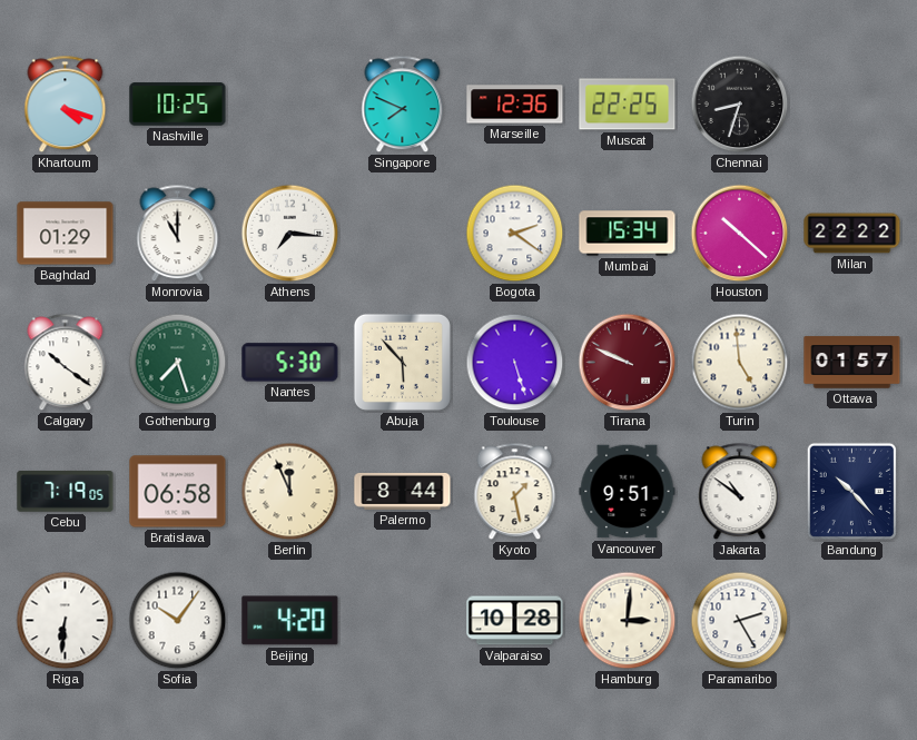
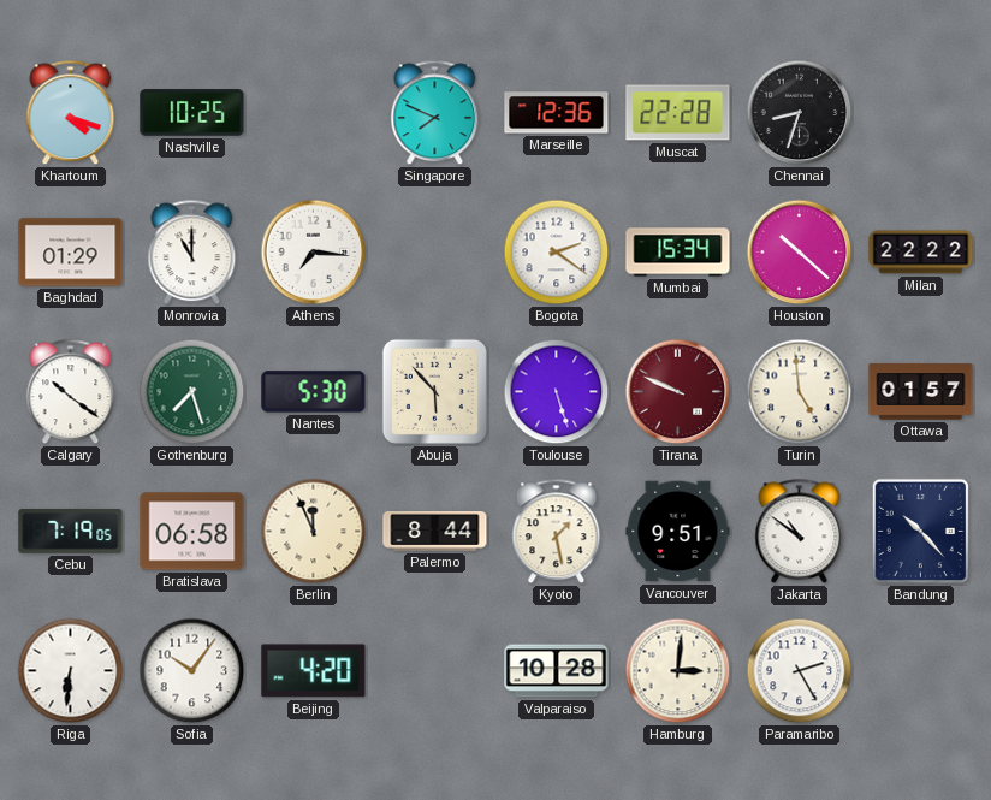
Muscat: 22:25 -> 22:28
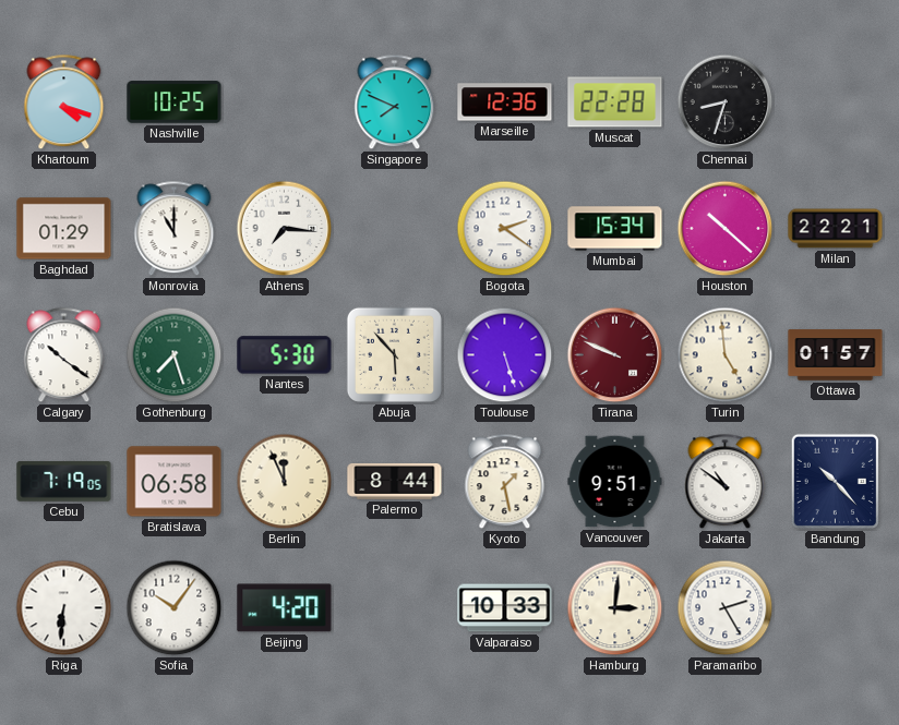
Milan: 22:22 -> 22:21
Valparaiso: 10:28 -> 10:33
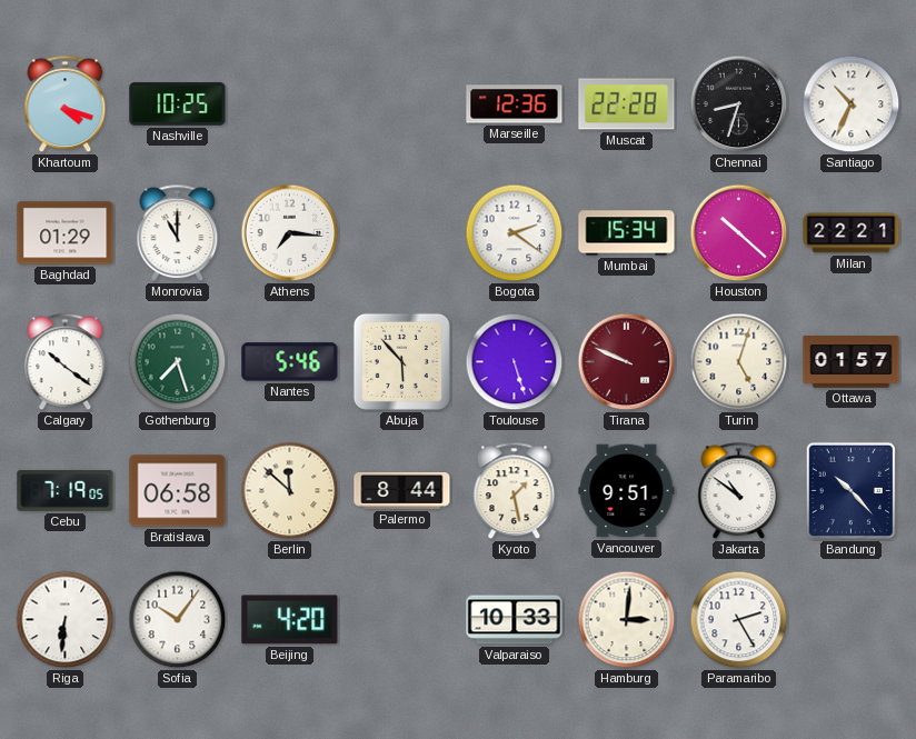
Singapore: 7:49 -> none
Santiago: none -> 10:34
Nantes: 5:30 -> 5:46
Turin: 4:59 -> 5:03
Berlin: 11:56 -> 11:52
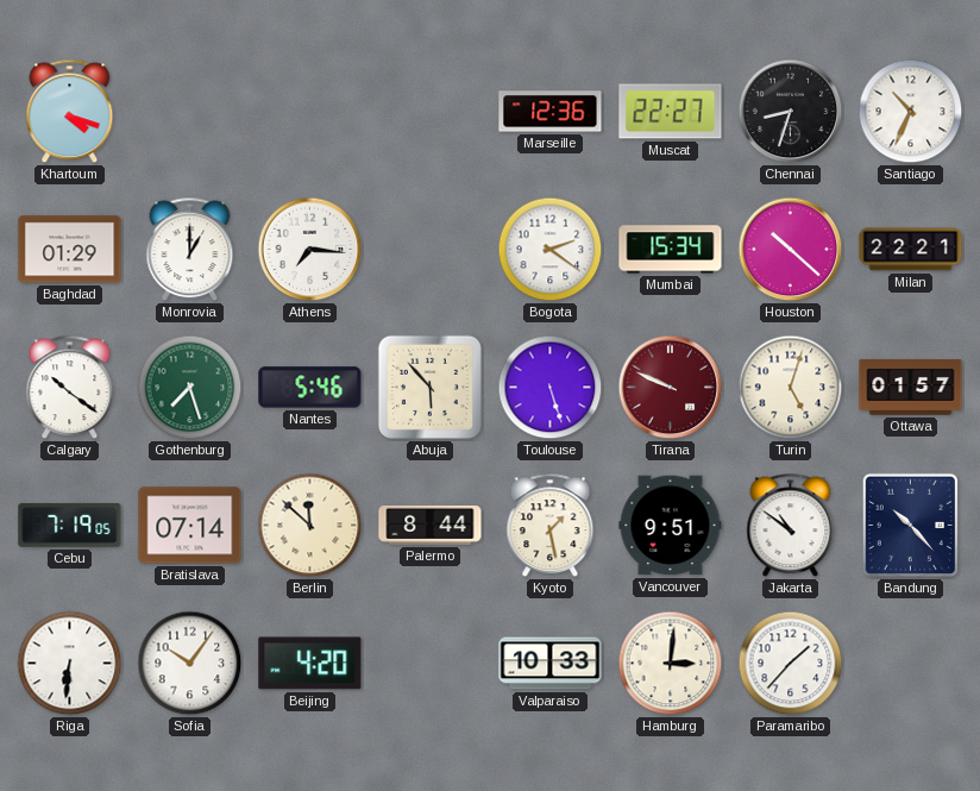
Nashville: 10:25 -> none
Muscat: 22:28 -> 22:27
Monrovia: 11:00 -> 1:00
Bratislava: 06:58 -> 07:14
Paramaribo: 2:25 -> 1:37
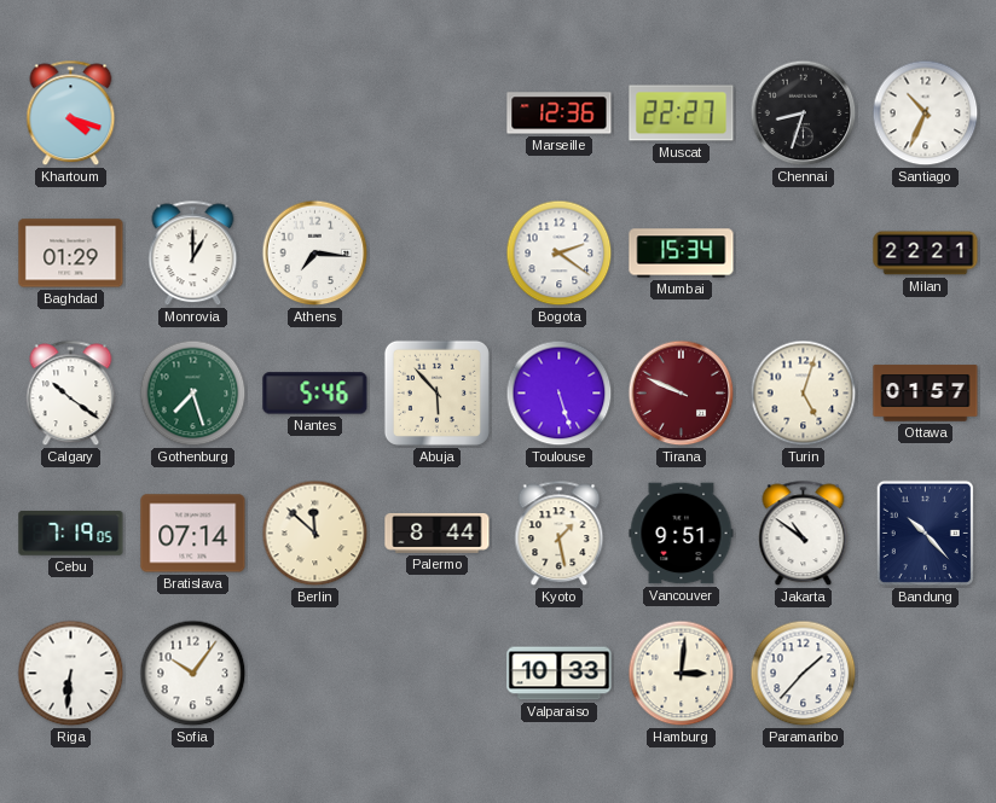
Houston: 10:22 -> none
Beijing: 4:20 -> none
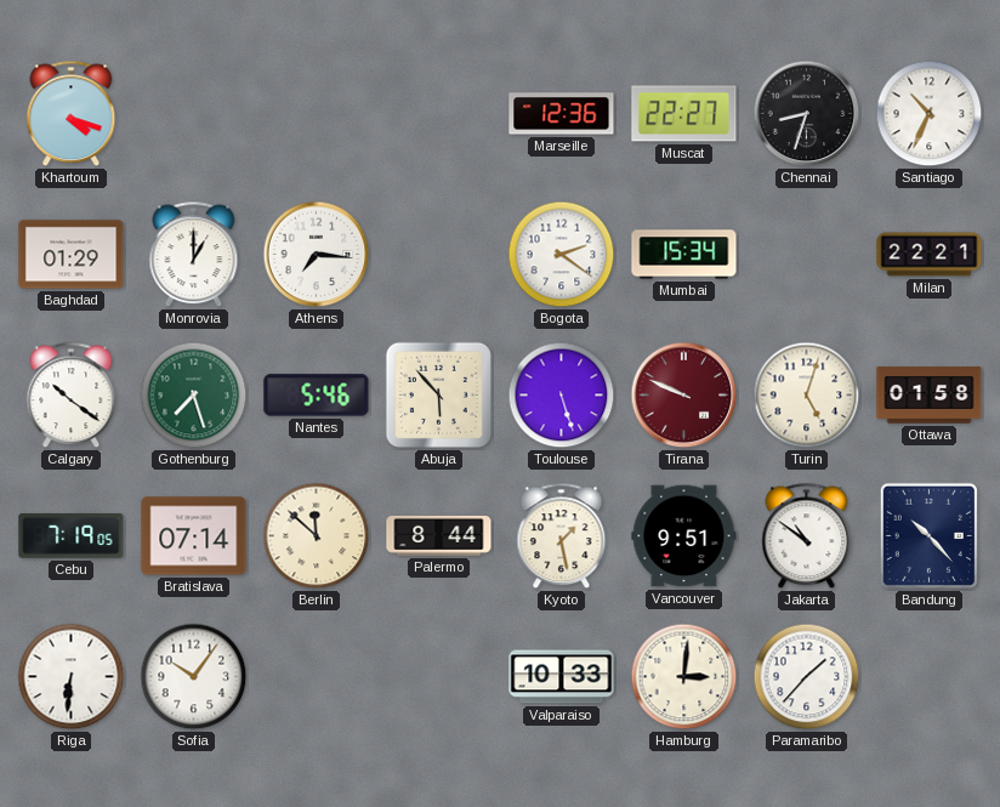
Ottawa: 01:57 -> 01:58
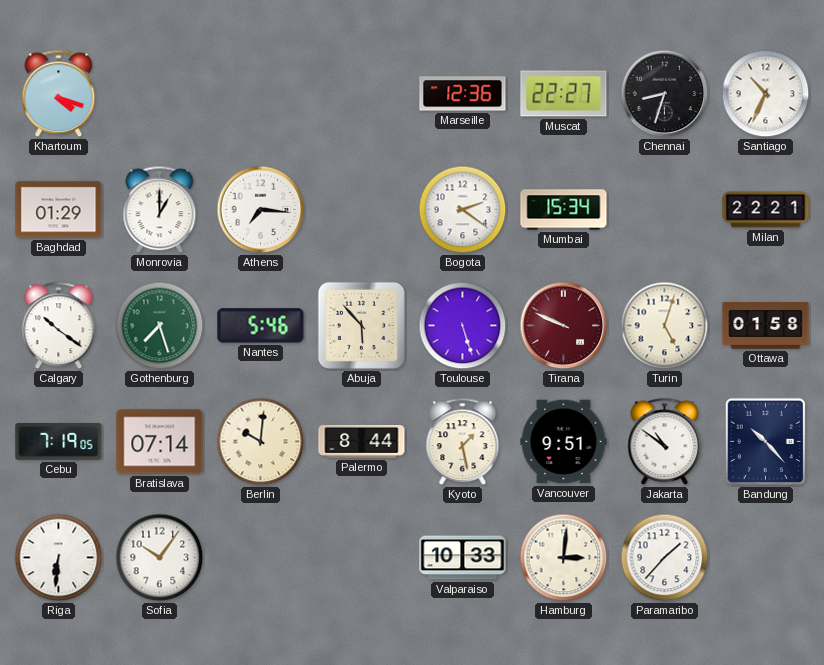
Berlin: 11:52 -> 10:01
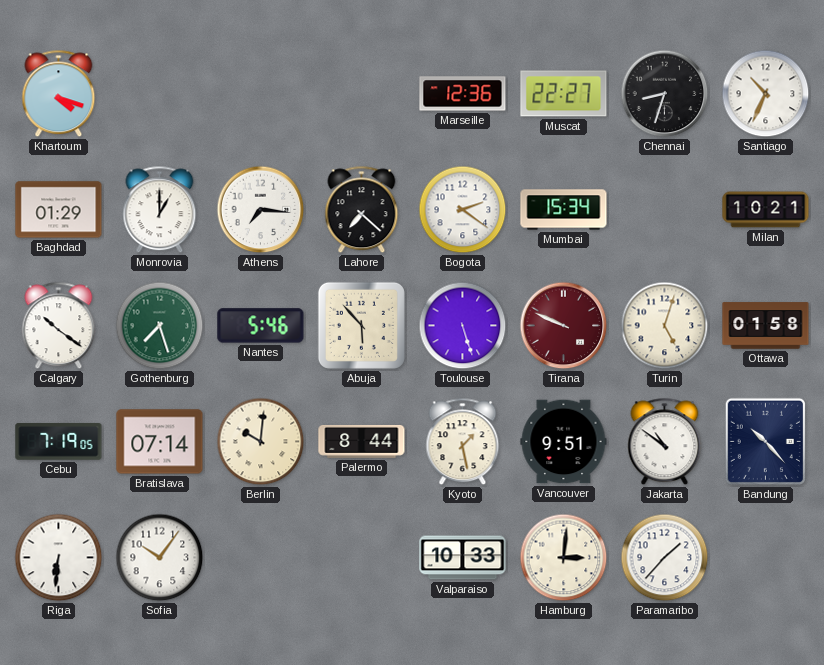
Lahore: none -> 7:22
Milan: 22:21 -> 10:21
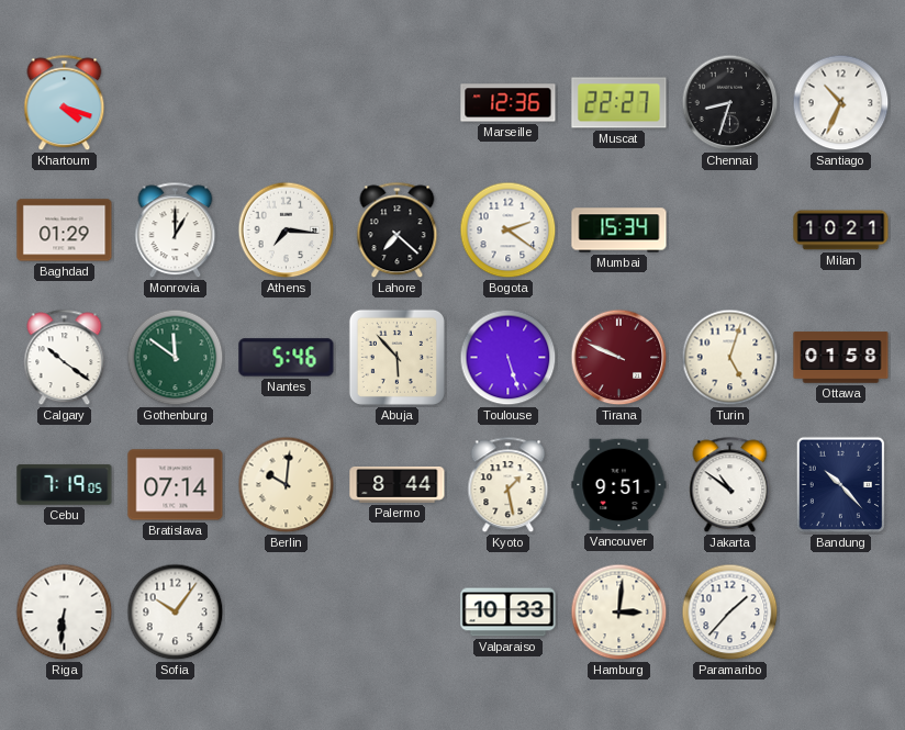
Gothenburg: 7:27 -> 11:51
